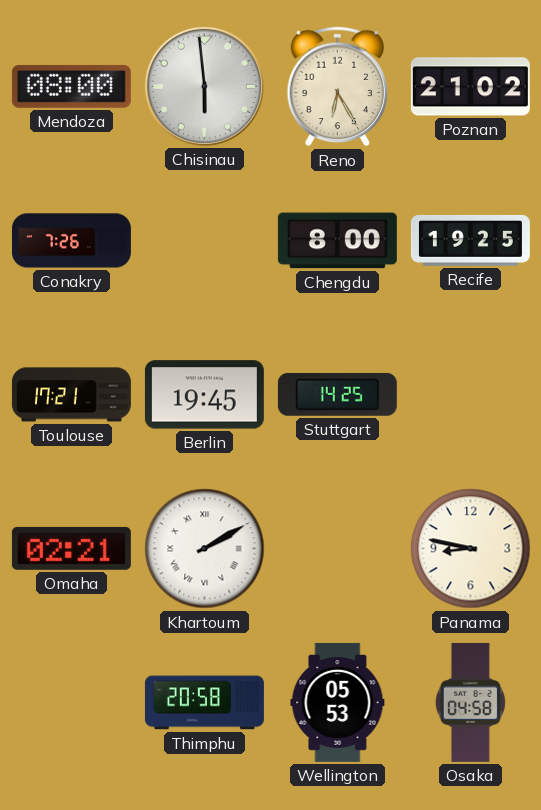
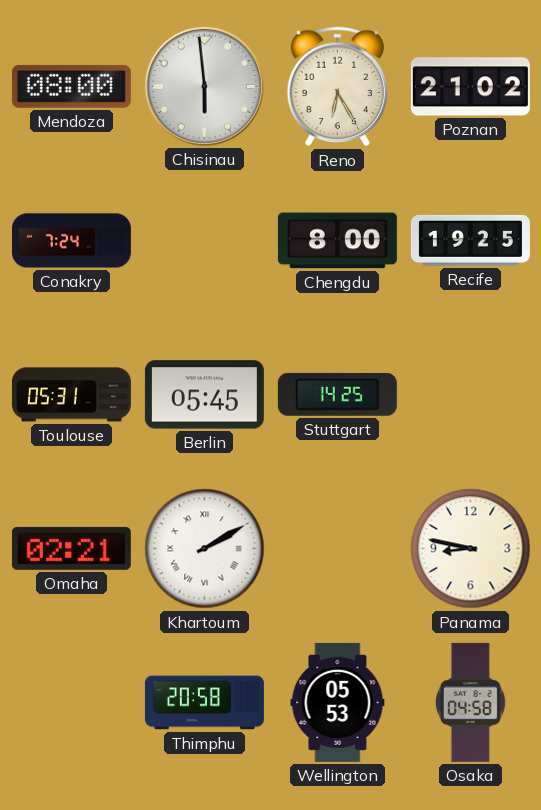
Conakry: 7:26 -> 7:24
Toulouse: 17:21 -> 05:31
Berlin: 19:45 -> 05:45
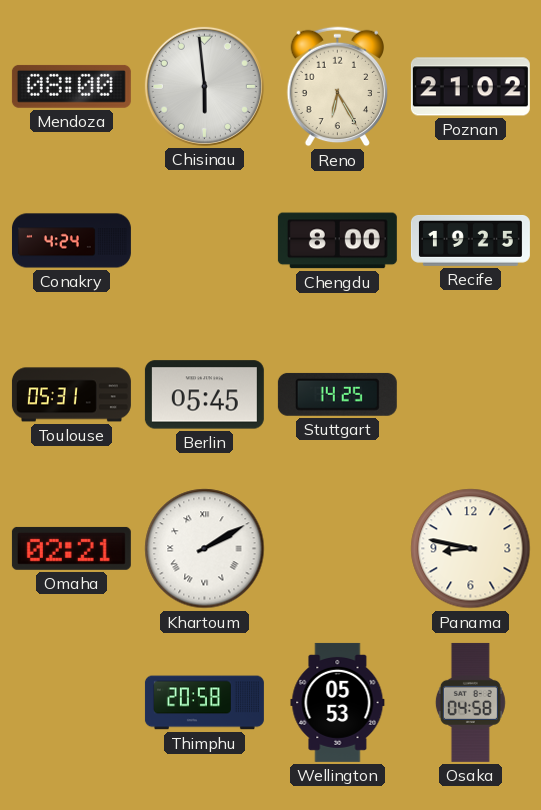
Conakry: 7:24 -> 4:24
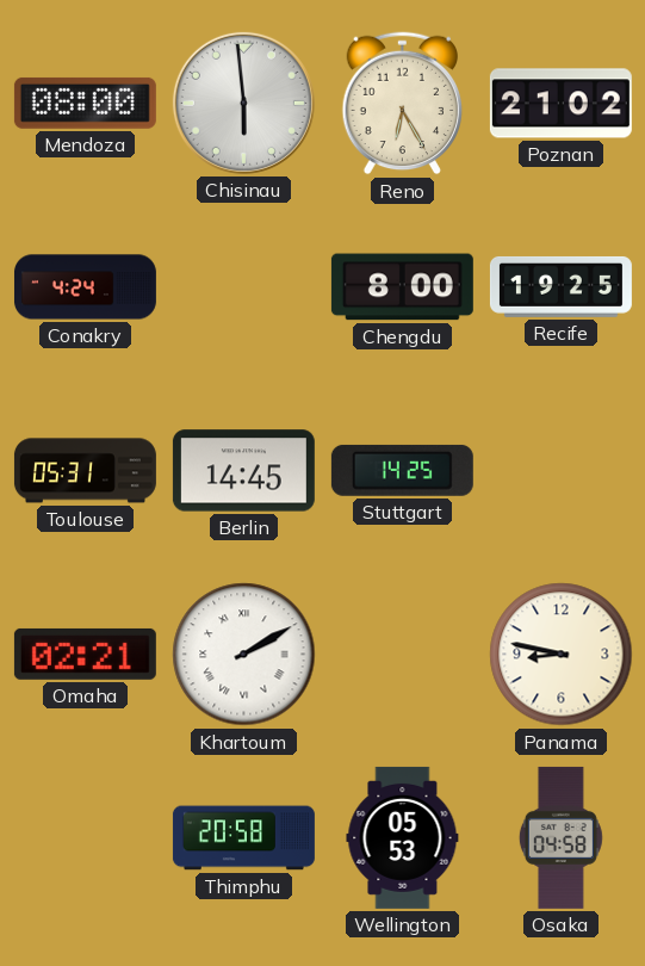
Berlin: 05:45 -> 14:45
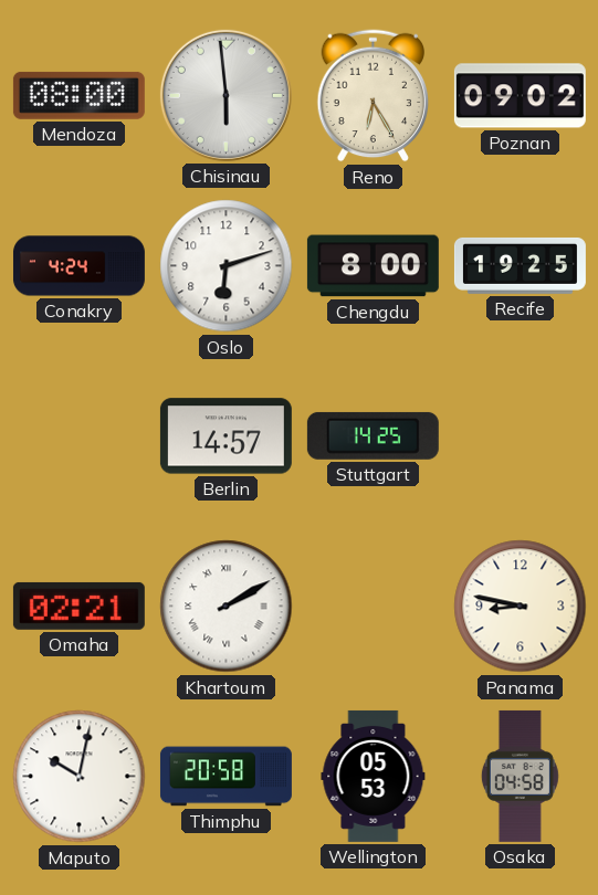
Poznan: 21:02 -> 09:02
Oslo: none -> 6:12
Toulouse: 05:31 -> none
Berlin: 14:45 -> 14:57
Maputo: none -> 10:02
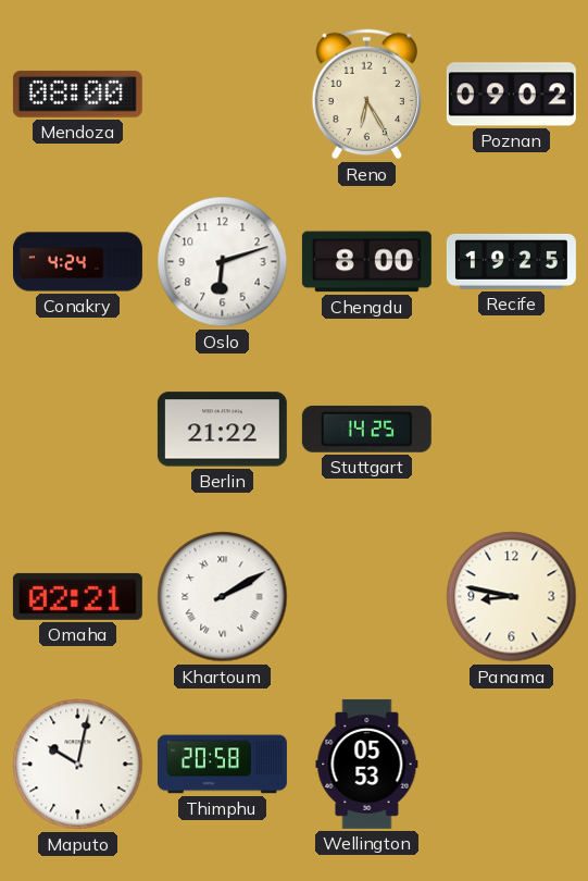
Chisinau: 5:59 -> none
Berlin: 14:57 -> 21:22
Osaka: 04:58 -> none
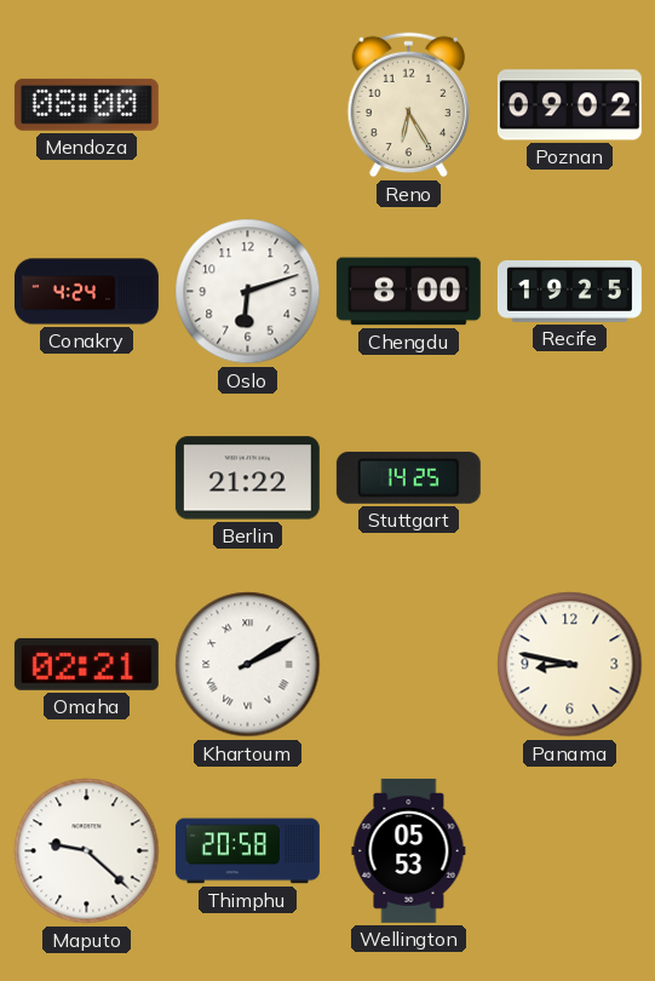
Maputo: 10:02 -> 9:22
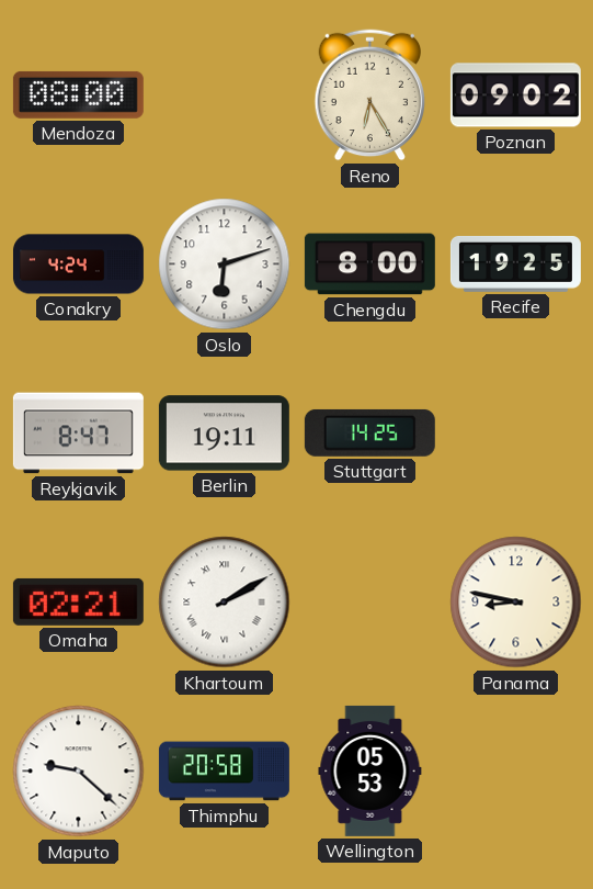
Reykjavik: none -> 8:47
Berlin: 21:22 -> 19:11
